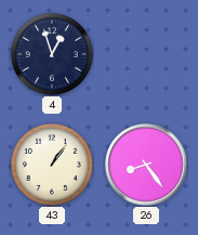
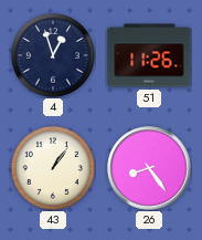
51: none -> 11:26
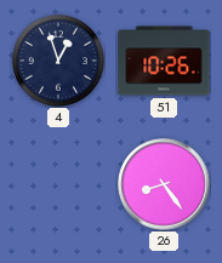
51: 11:26 -> 10:26
43: 1:06 -> none
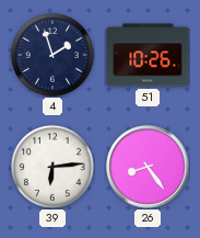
4: 12:57 -> 1:57
39: none -> 6:14
